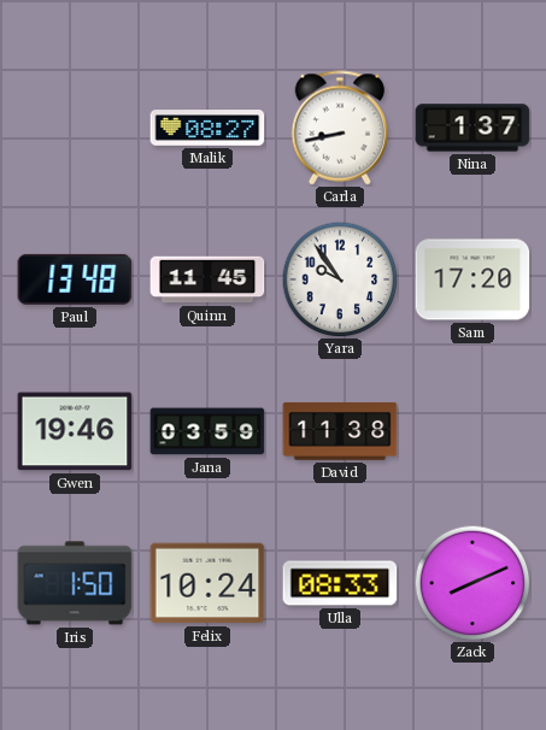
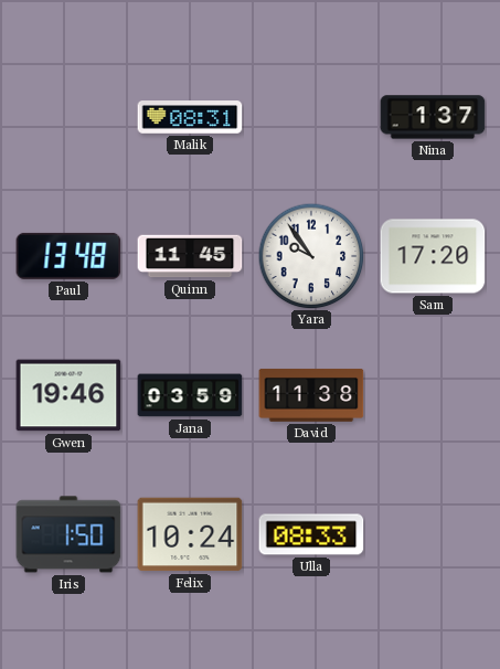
Malik: 08:27 -> 08:31
Carla: 8:43 -> none
Zack: 8:11 -> none
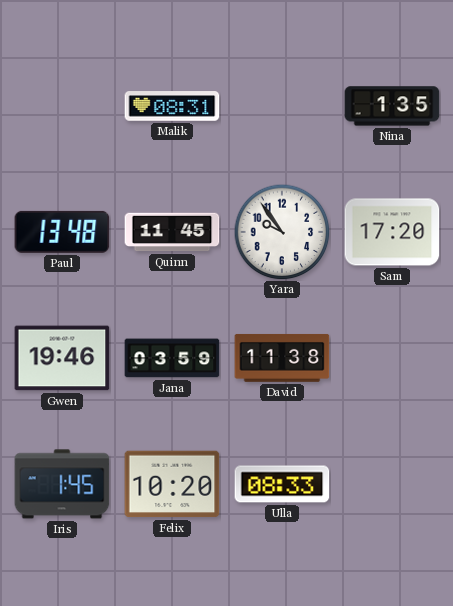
Nina: 1:37 -> 1:35
Iris: 1:50 -> 1:45
Felix: 10:24 -> 10:20
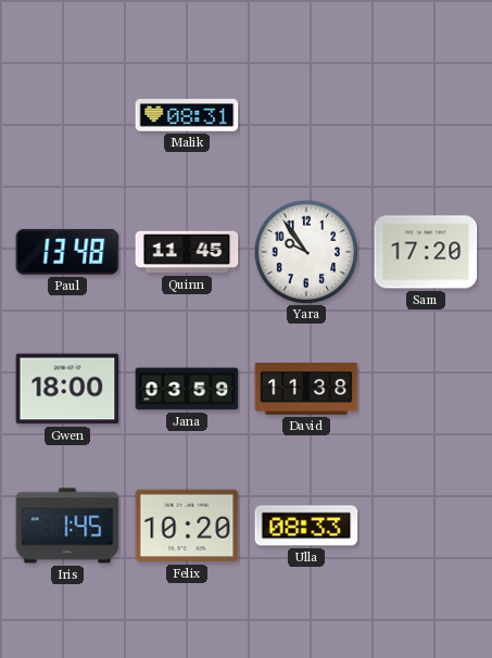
Nina: 1:35 -> none
Gwen: 19:46 -> 18:00
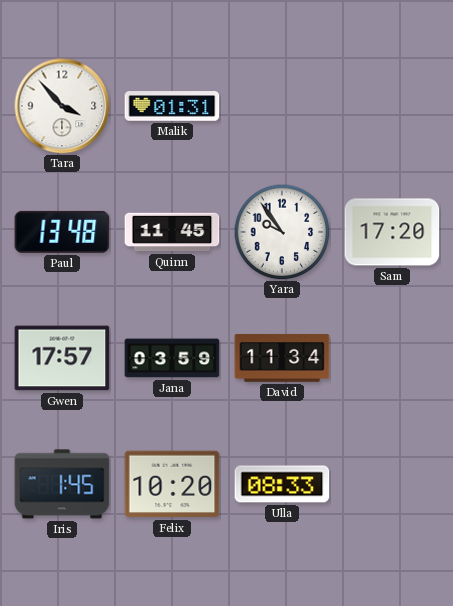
Tara: none -> 3:53
Malik: 08:31 -> 01:31
Gwen: 18:00 -> 17:57
David: 11:38 -> 11:34
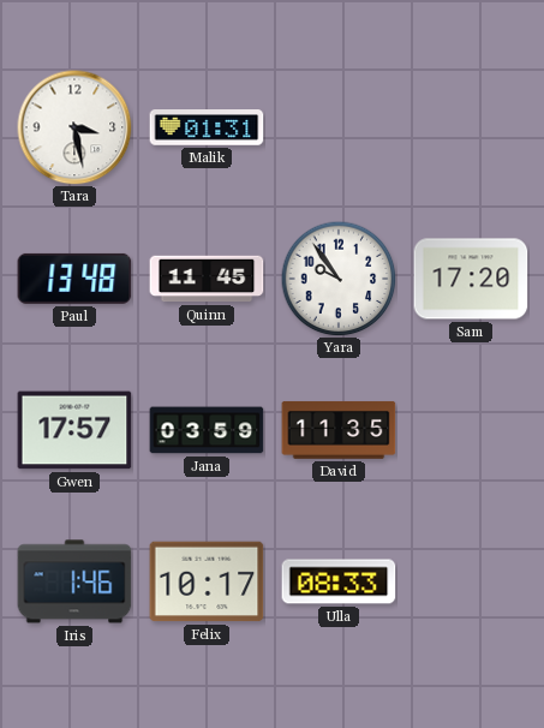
Tara: 3:53 -> 3:28
David: 11:34 -> 11:35
Iris: 1:45 -> 1:46
Felix: 10:20 -> 10:17
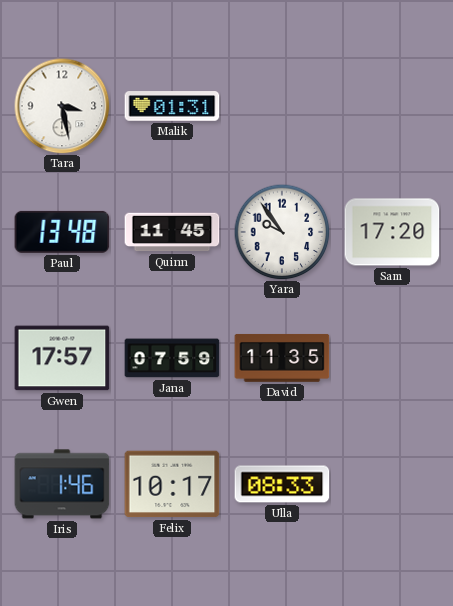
Jana: 03:59 -> 07:59
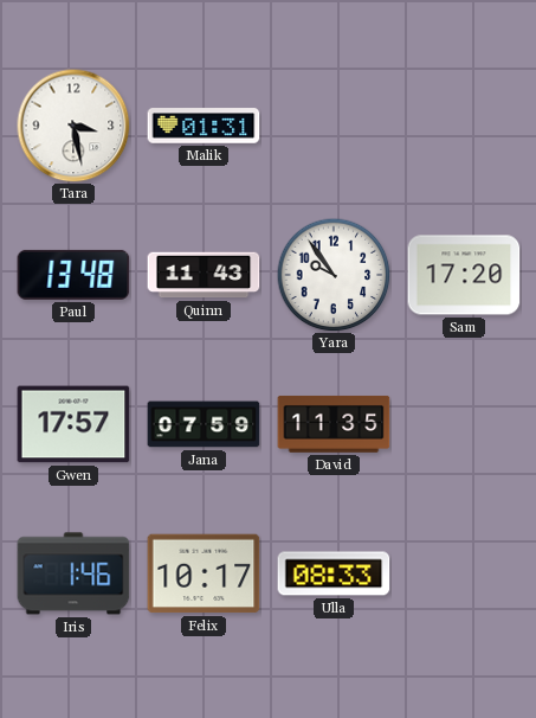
Quinn: 11:45 -> 11:43
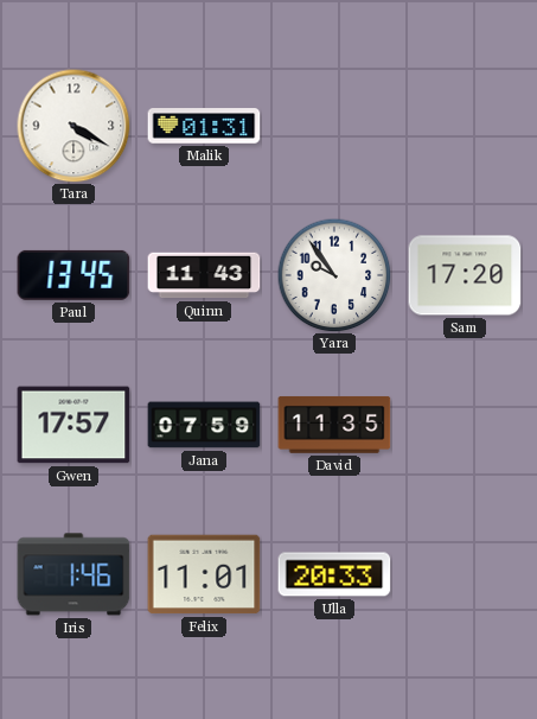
Tara: 3:28 -> 4:20
Paul: 13:48 -> 13:45
Felix: 10:17 -> 11:01
Ulla: 08:33 -> 20:33
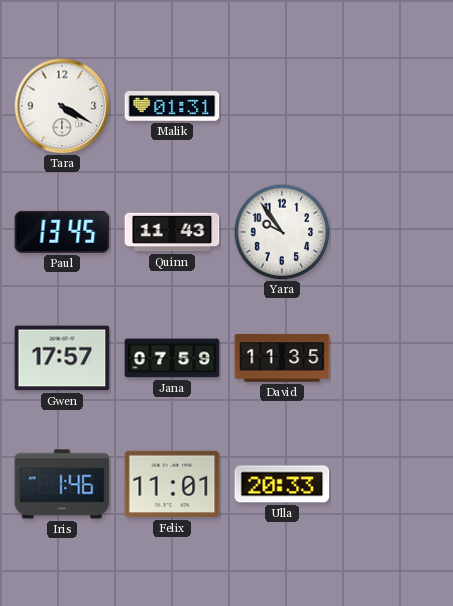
Sam: 17:20 -> none
